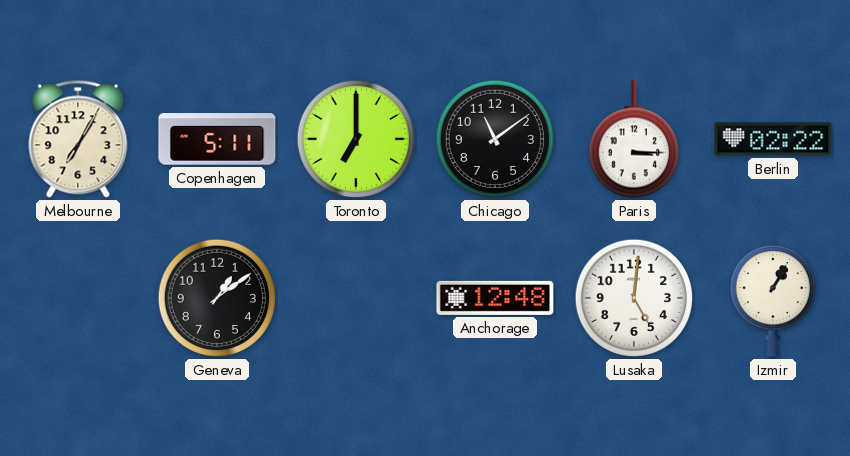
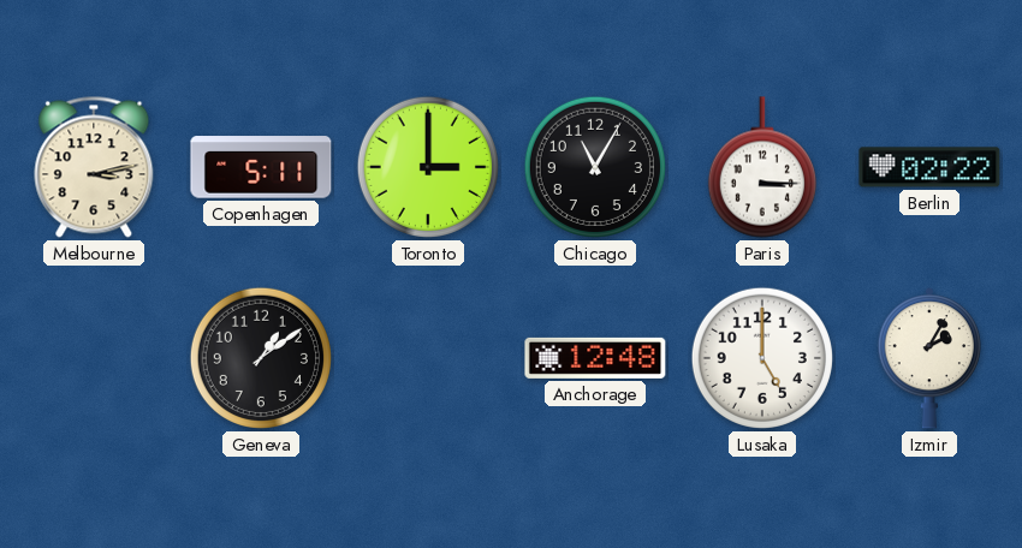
Melbourne: 7:05 -> 3:13
Toronto: 7:00 -> 3:00
Chicago: 11:09 -> 11:05
Lusaka: 5:01 -> 5:00
Izmir: 1:05 -> 2:05
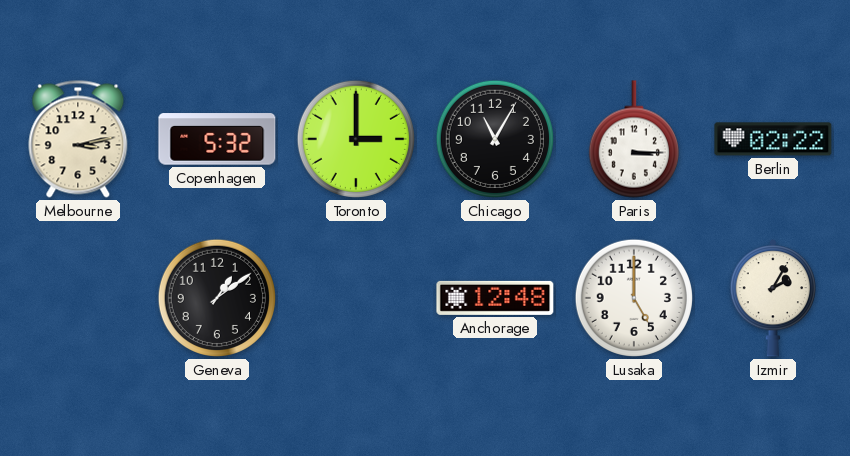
Copenhagen: 5:11 -> 5:32
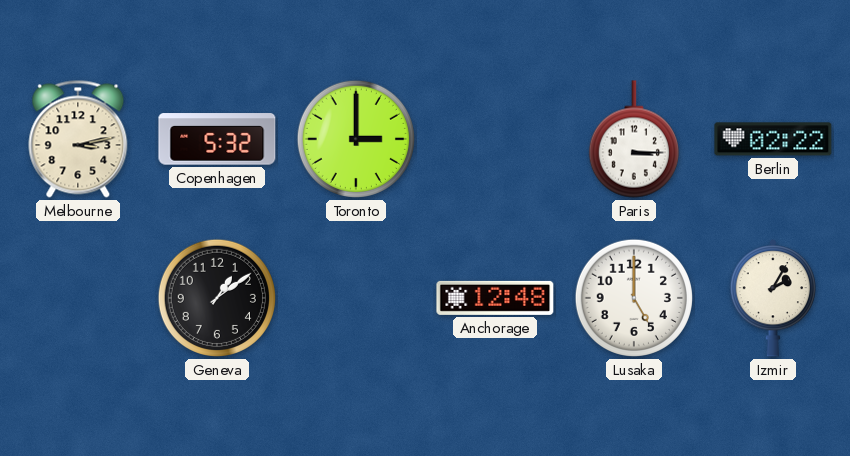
Chicago: 11:05 -> none
